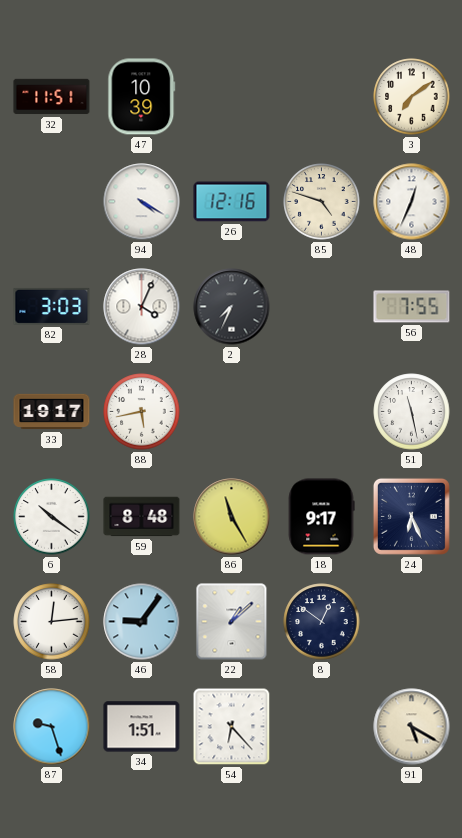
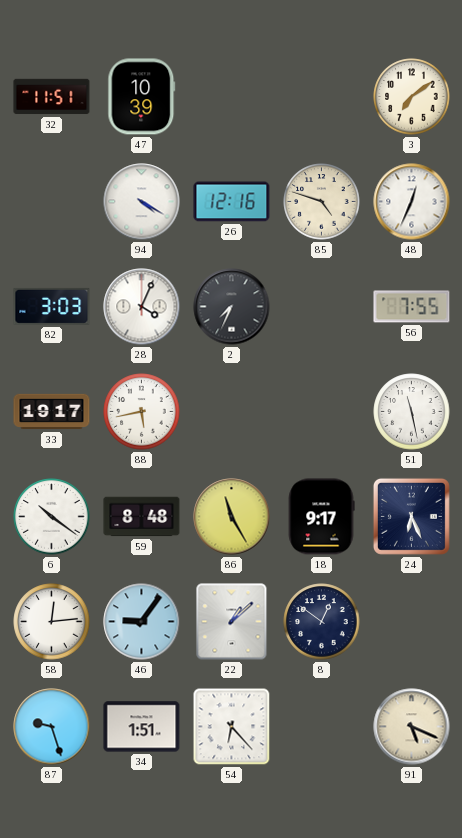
91: 5:20 -> 5:19
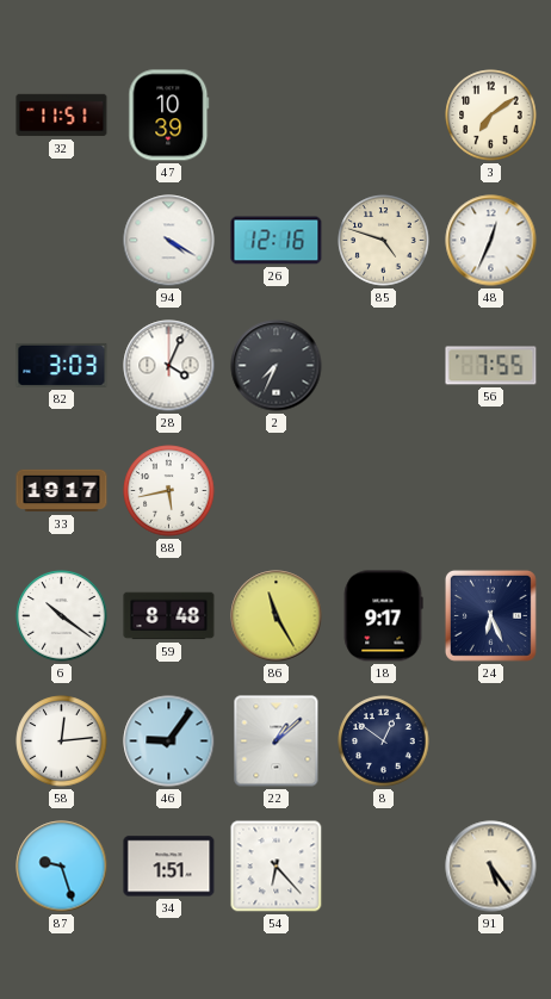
51: 11:28 -> none
91: 5:19 -> 5:24
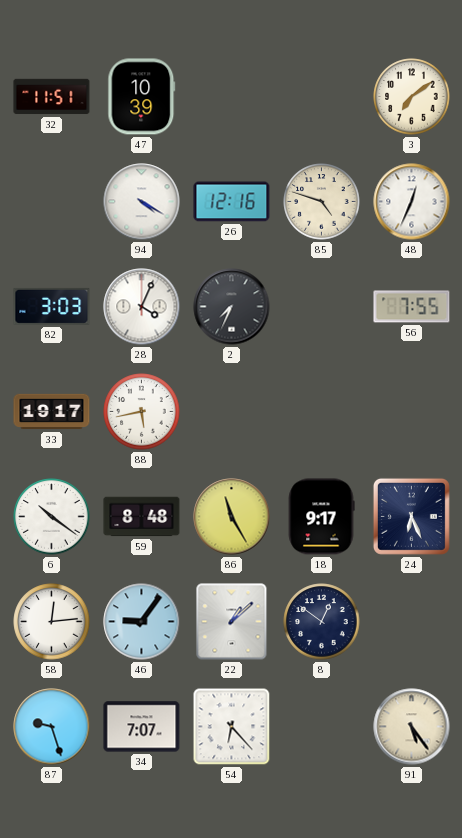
34: 1:51 -> 7:07
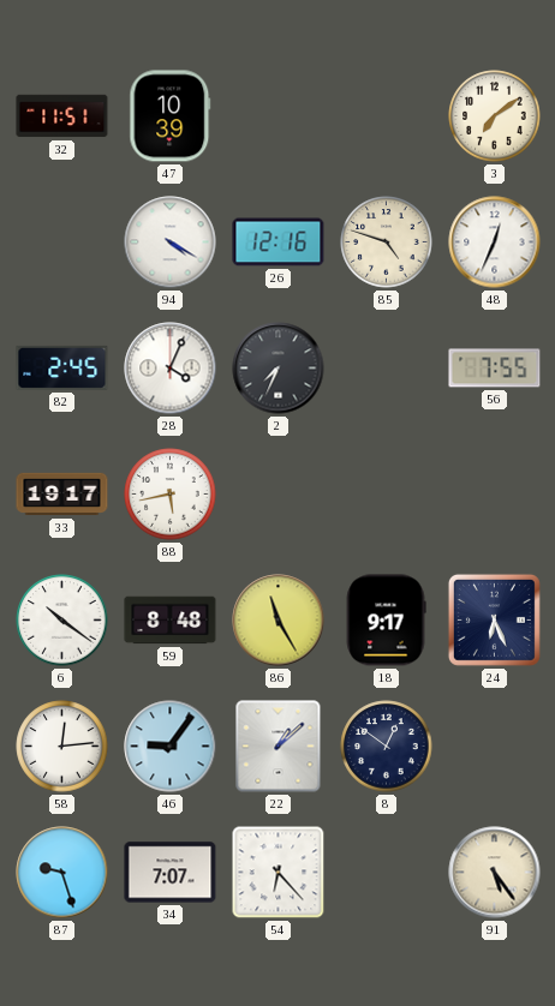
82: 3:03 -> 2:45
